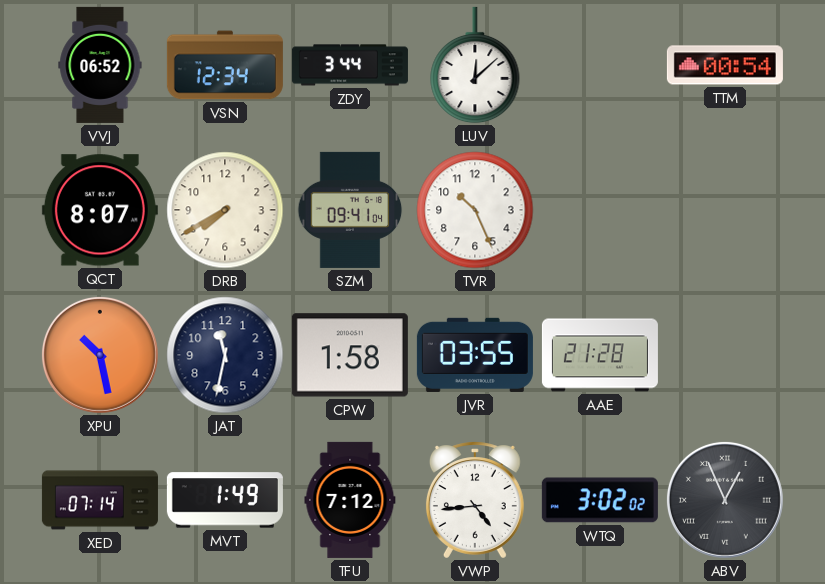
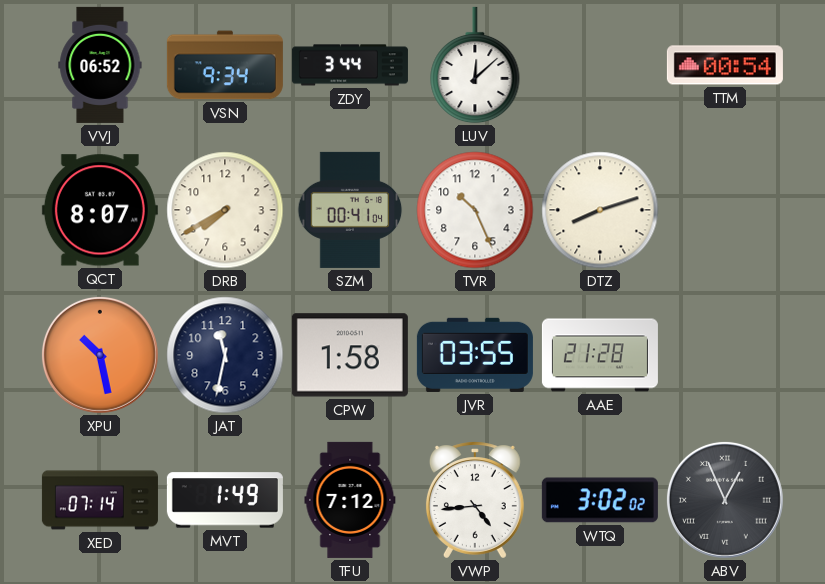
VSN: 12:34 -> 9:34
SZM: 09:41 -> 00:41
DTZ: none -> 8:12
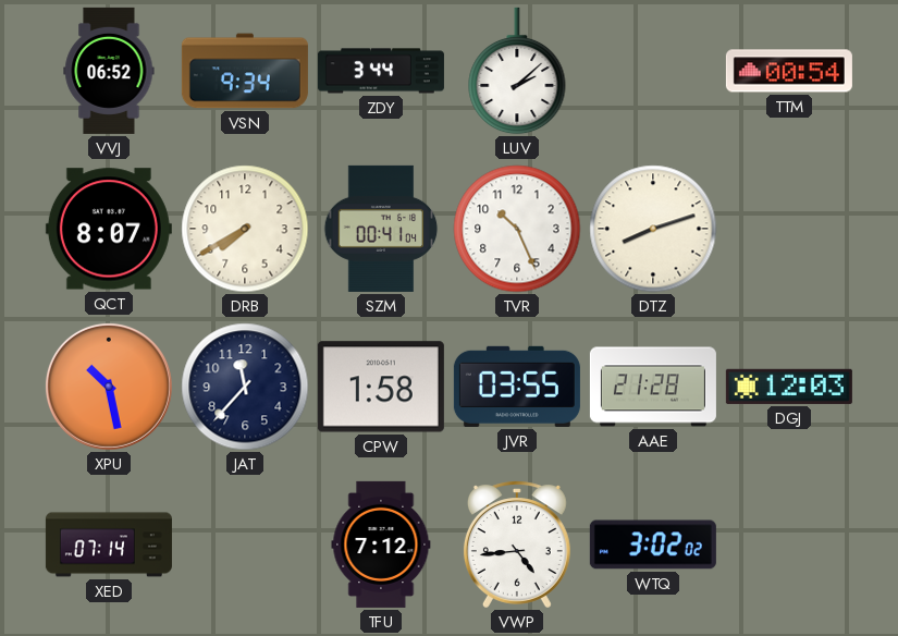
LUV: 12:08 -> 2:08
JAT: 11:32 -> 11:37
DGJ: none -> 12:03
MVT: 1:49 -> none
ABV: 12:56 -> none
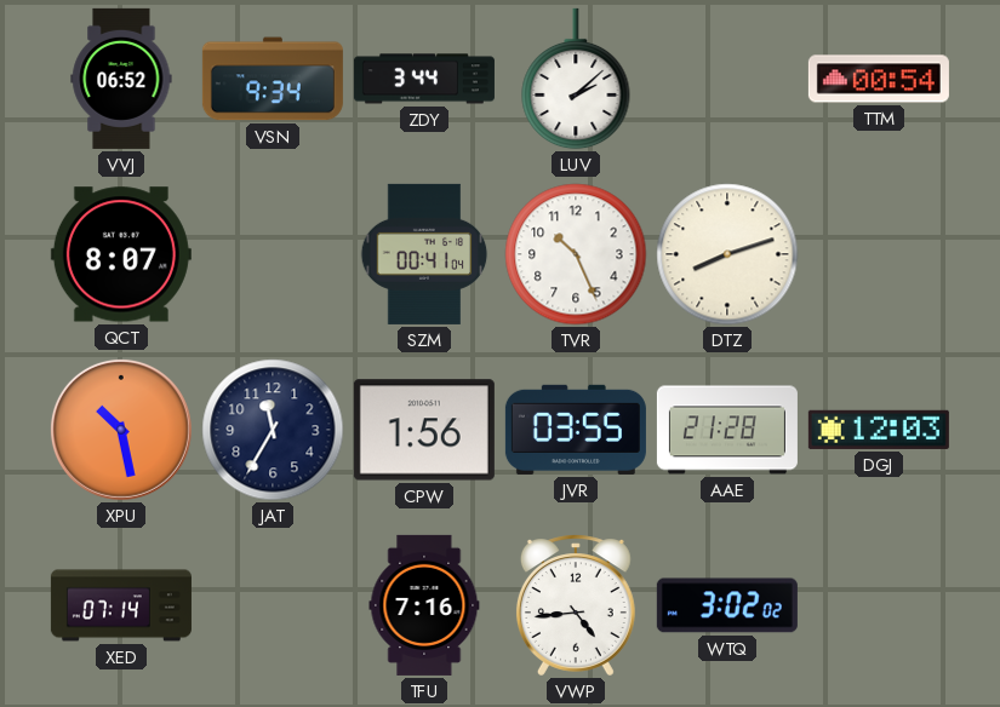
DRB: 7:40 -> none
JAT: 11:37 -> 11:35
CPW: 1:58 -> 1:56
TFU: 7:12 -> 7:16
